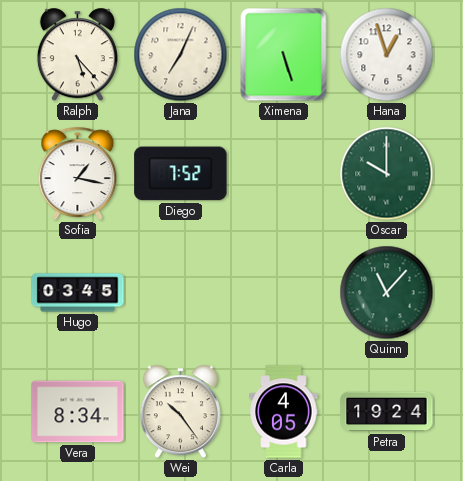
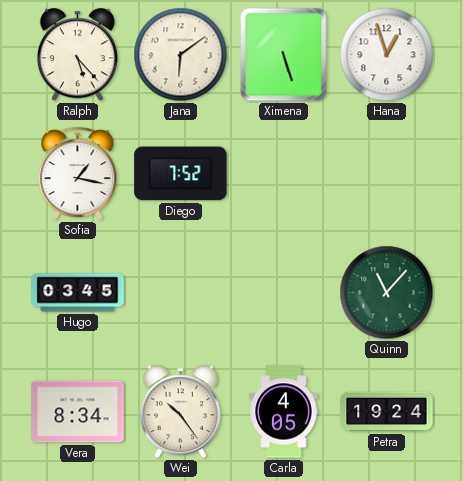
Jana: 7:04 -> 6:09
Oscar: 10:00 -> none
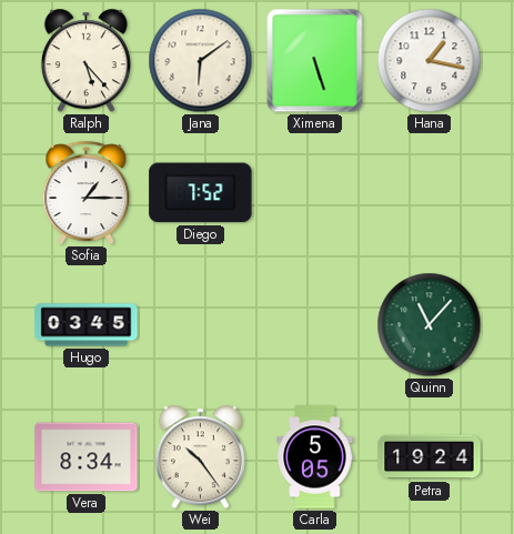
Hana: 12:57 -> 1:17
Sofia: 1:17 -> 1:15
Carla: 4:05 -> 5:05
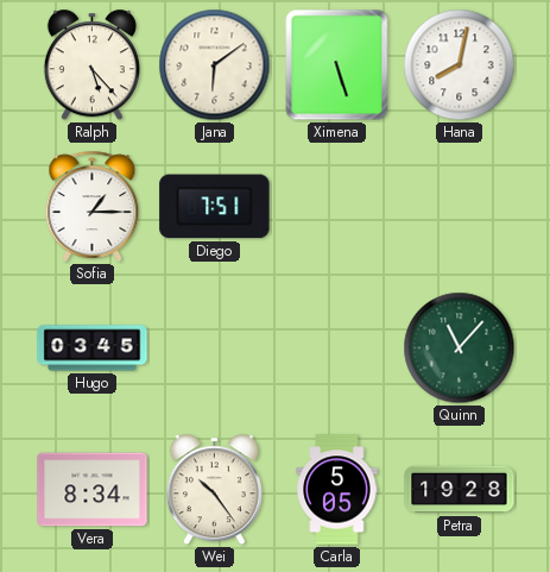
Hana: 1:17 -> 8:02
Diego: 7:52 -> 7:51
Petra: 19:24 -> 19:28
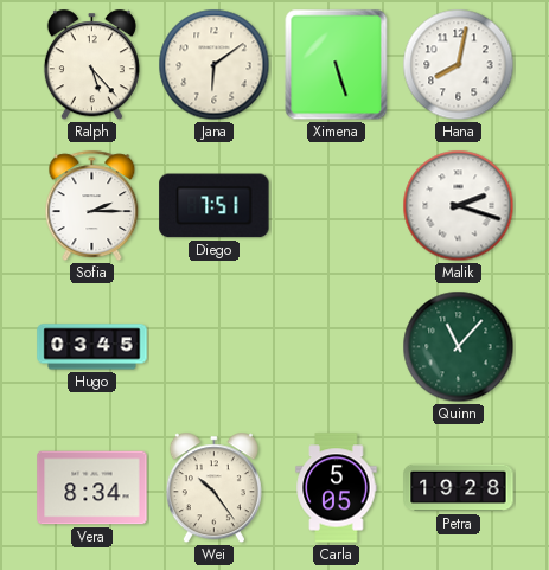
Sofia: 1:15 -> 2:15
Malik: none -> 2:18
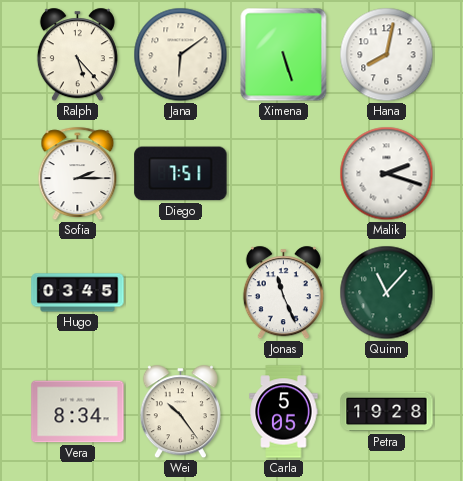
Jonas: none -> 11:26
